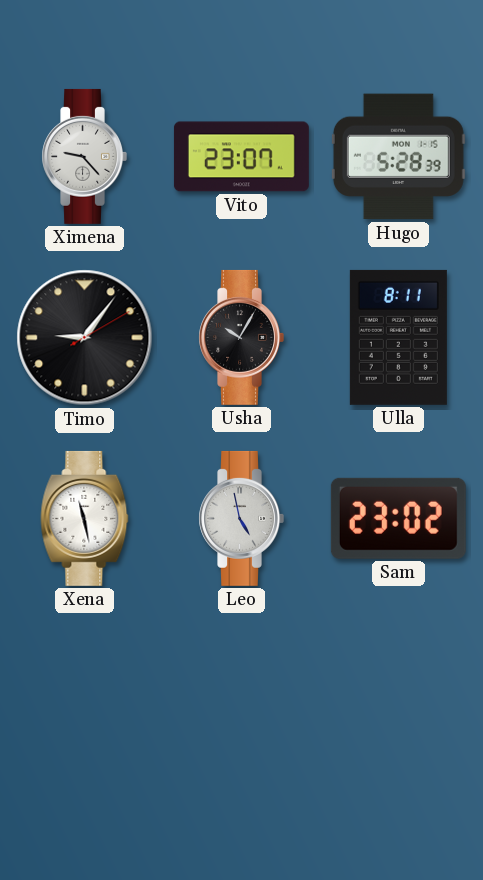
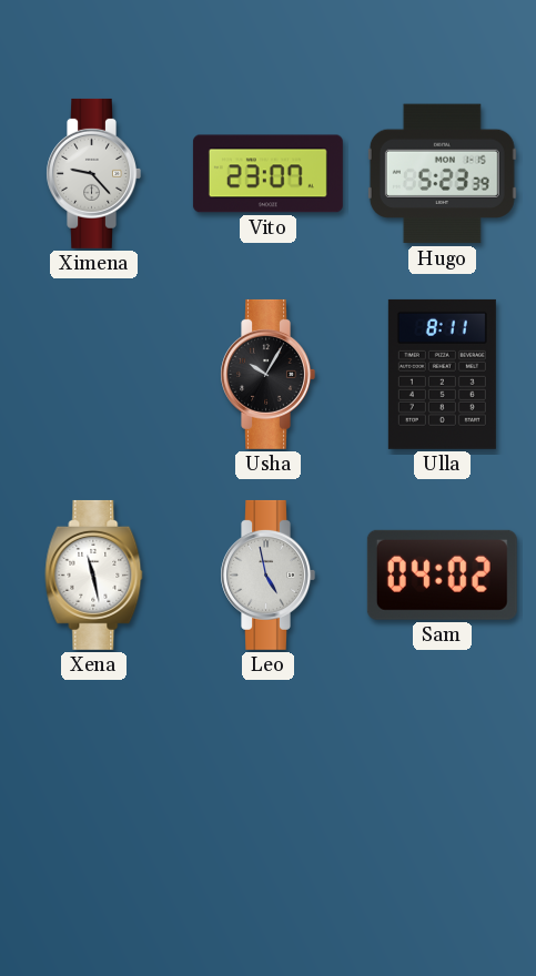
Hugo: 5:28 -> 5:23
Timo: 9:06 -> none
Sam: 23:02 -> 04:02
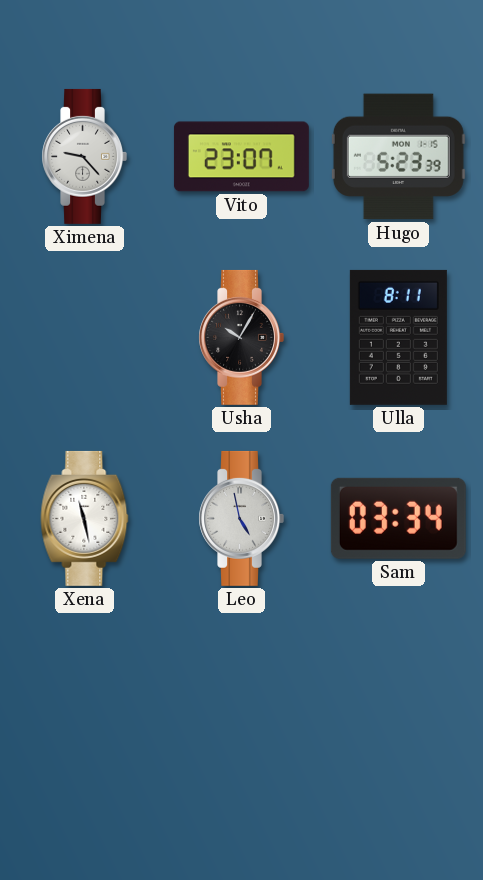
Sam: 04:02 -> 03:34
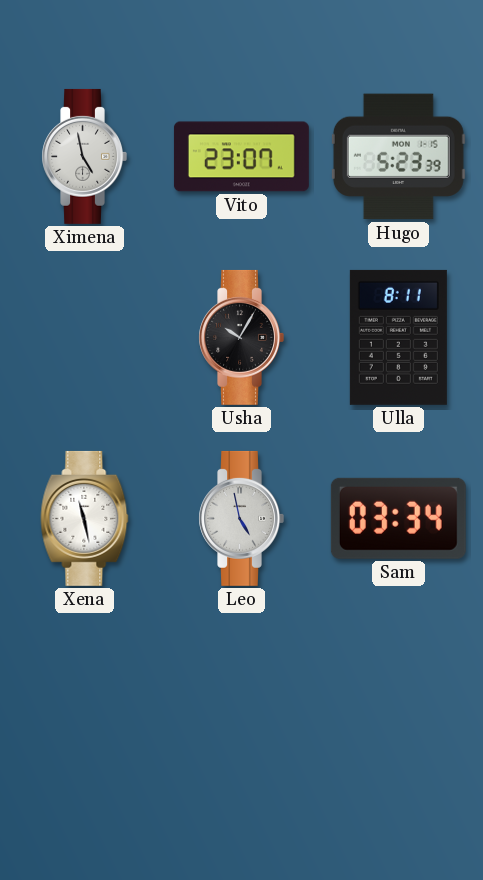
Ximena: 9:23 -> 4:58
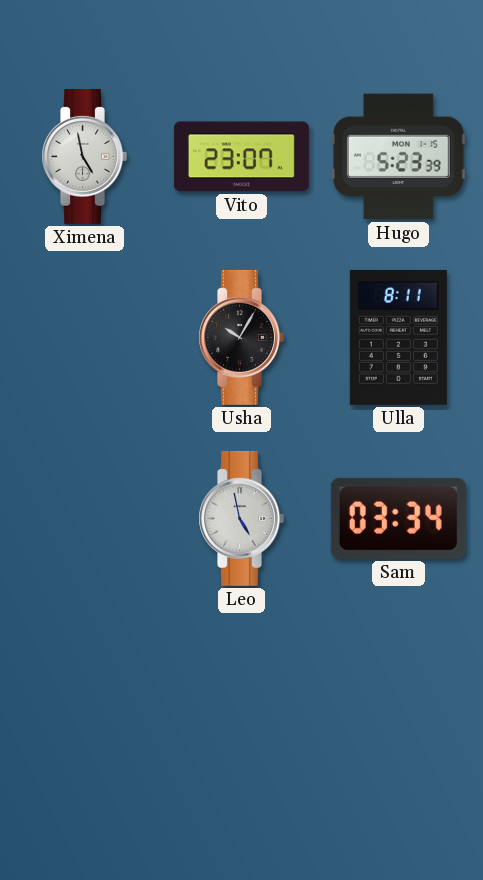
Xena: 11:28 -> none
